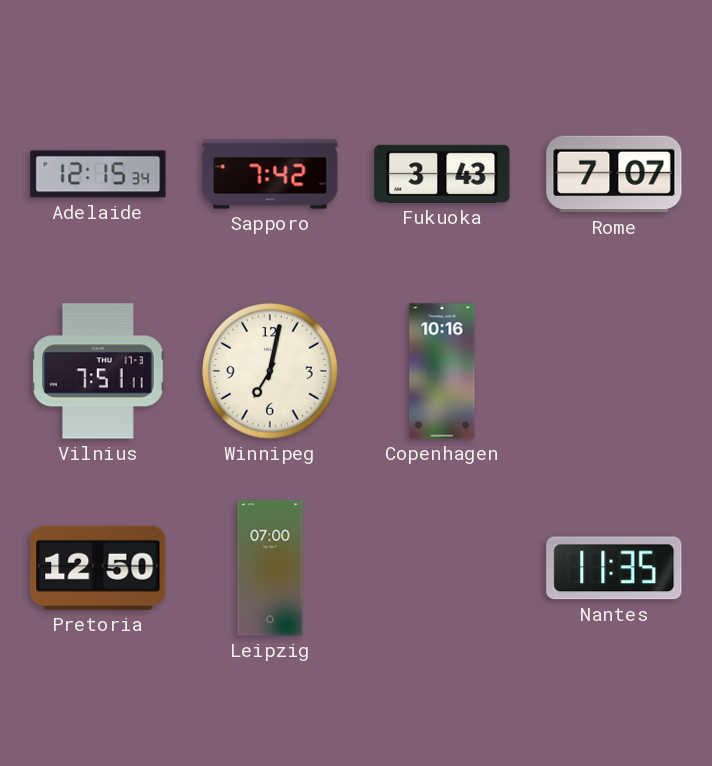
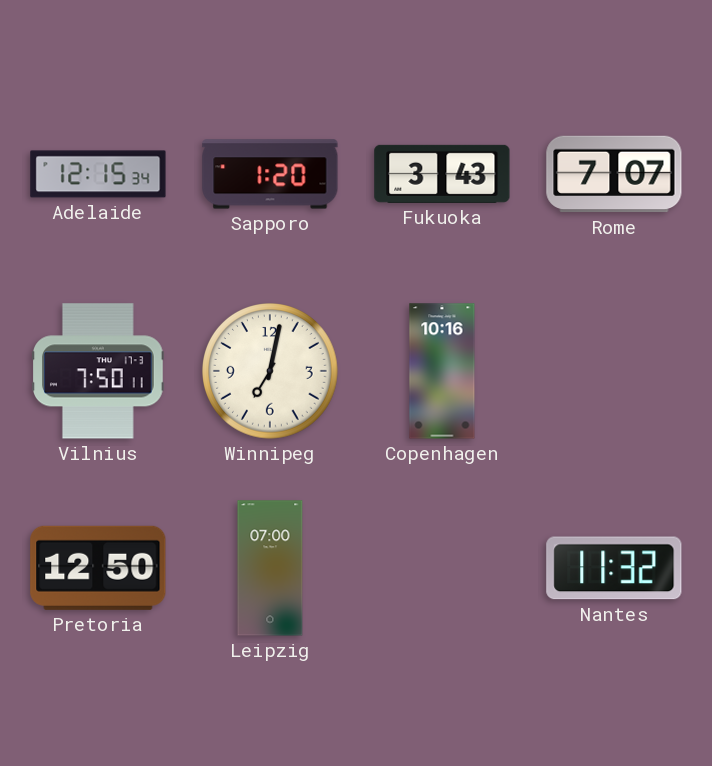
Sapporo: 7:42 -> 1:20
Vilnius: 7:51 -> 7:50
Nantes: 11:35 -> 11:32
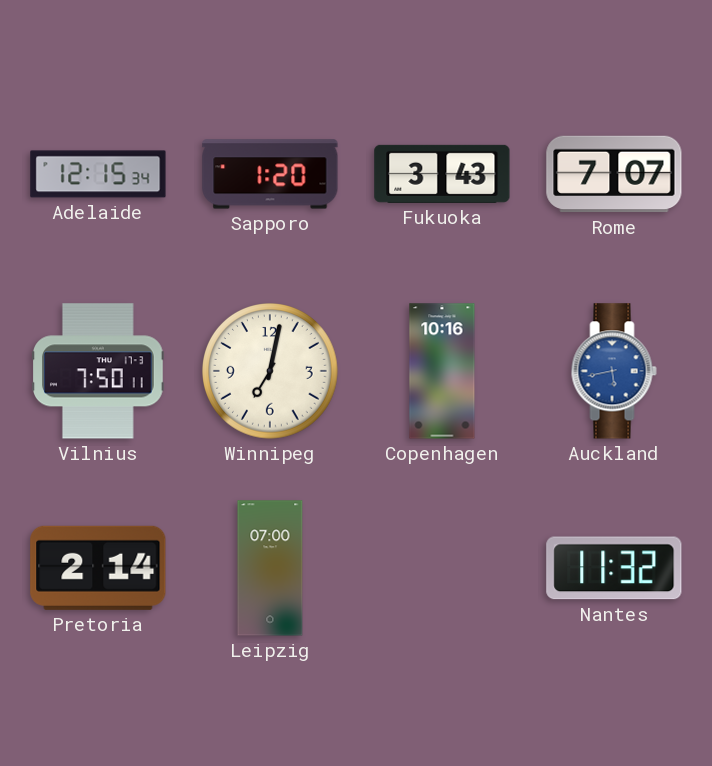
Auckland: none -> 5:43
Pretoria: 12:50 -> 2:14
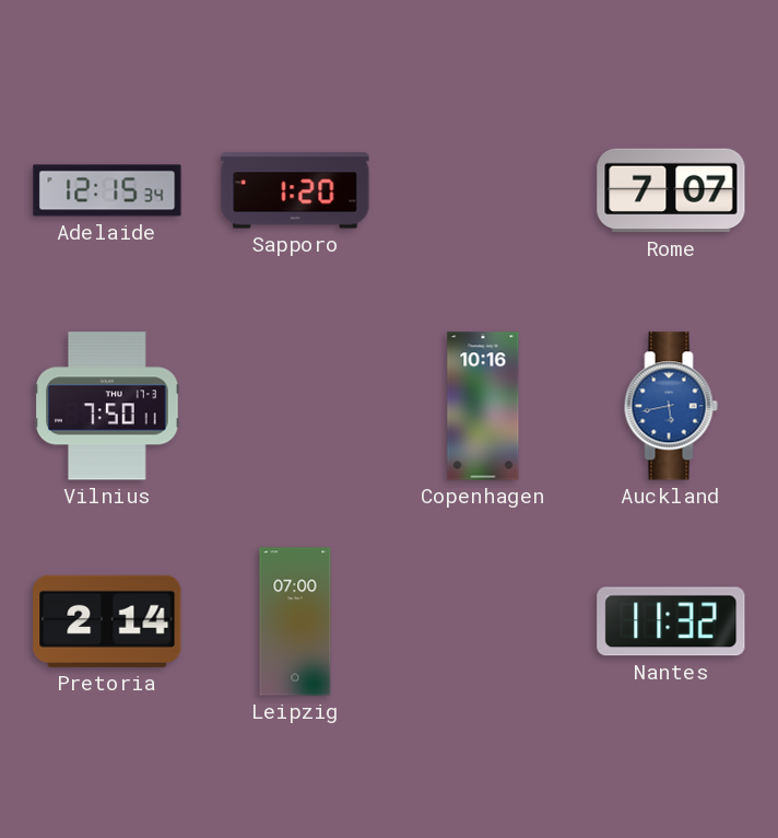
Fukuoka: 3:43 -> none
Winnipeg: 7:02 -> none
